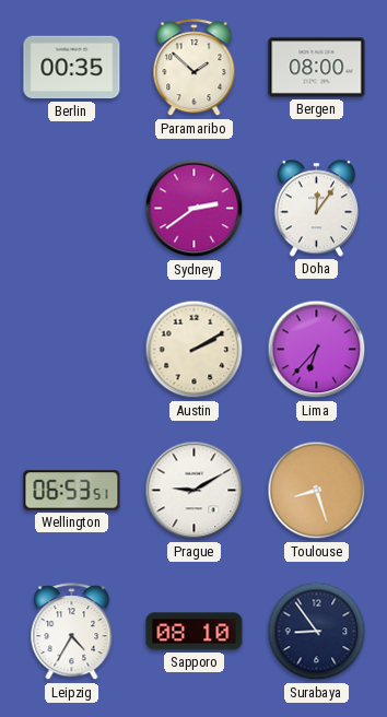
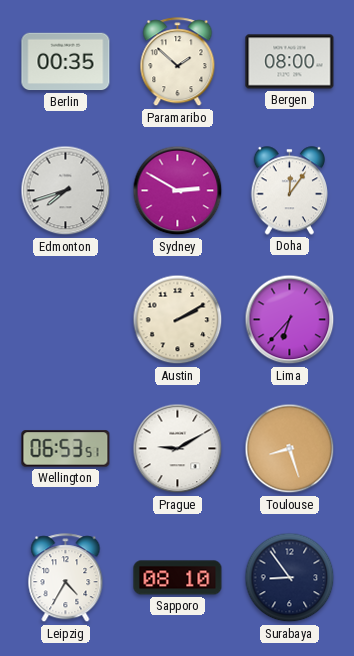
Edmonton: none -> 7:42
Sydney: 2:39 -> 2:50
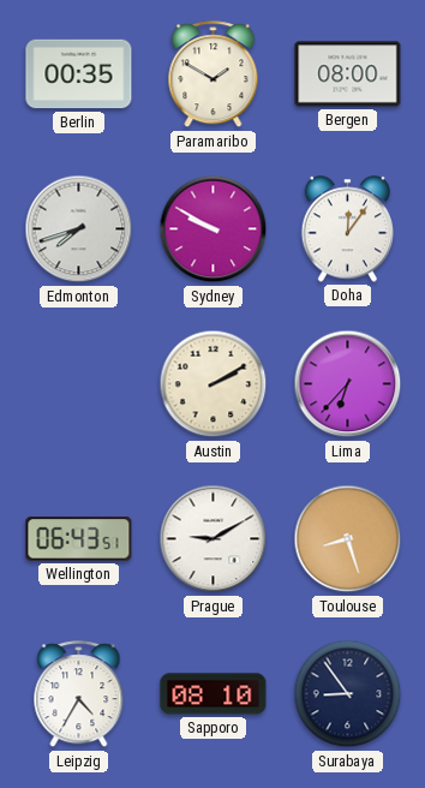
Paramaribo: 1:52 -> 1:50
Sydney: 2:50 -> 9:50
Wellington: 06:53 -> 06:43
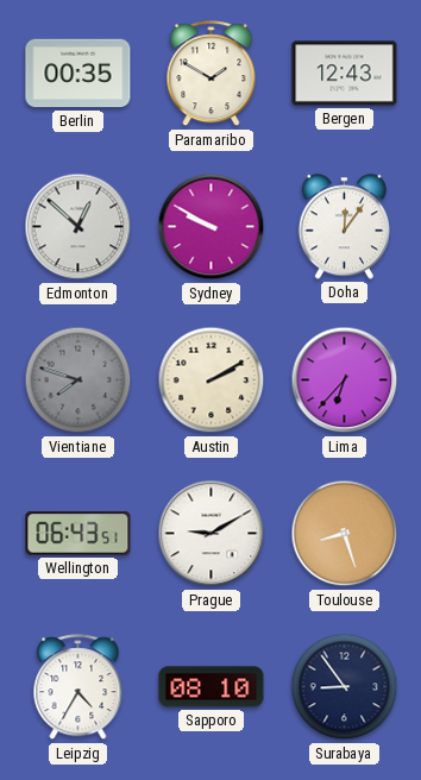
Bergen: 08:00 -> 12:43
Edmonton: 7:42 -> 12:52
Vientiane: none -> 7:48
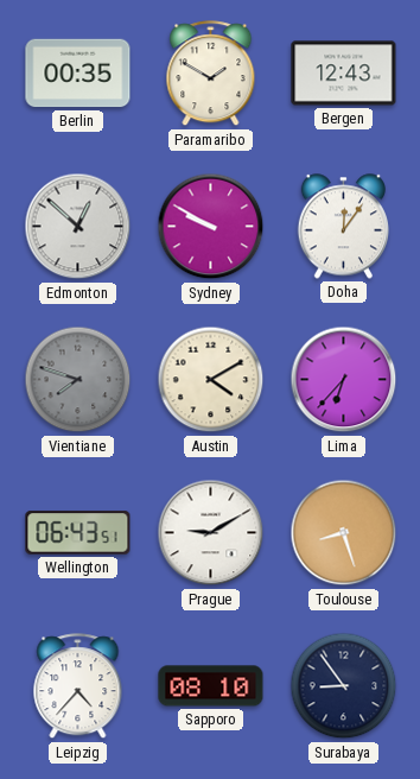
Austin: 2:10 -> 4:10
Leipzig: 4:35 -> 4:37
